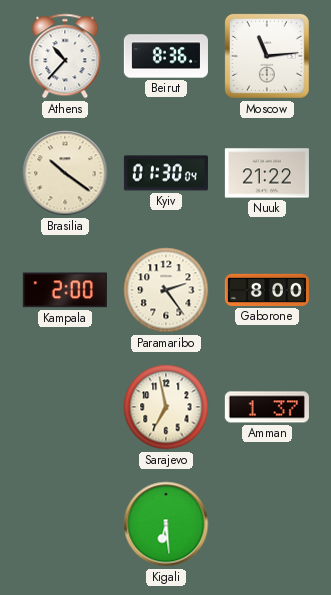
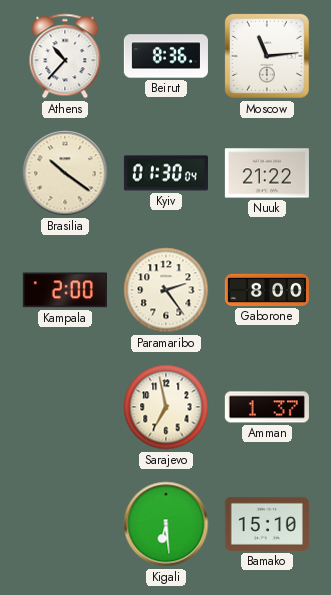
Bamako: none -> 15:10
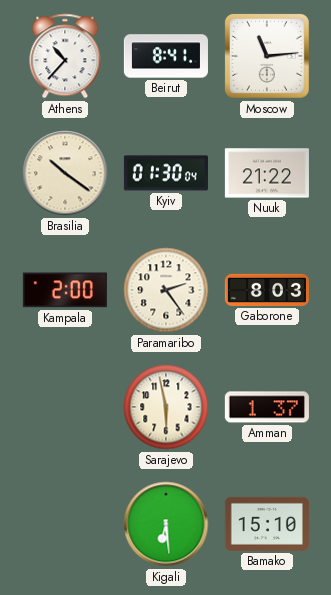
Beirut: 8:36 -> 8:41
Gaborone: 8:00 -> 8:03
Sarajevo: 6:58 -> 5:58
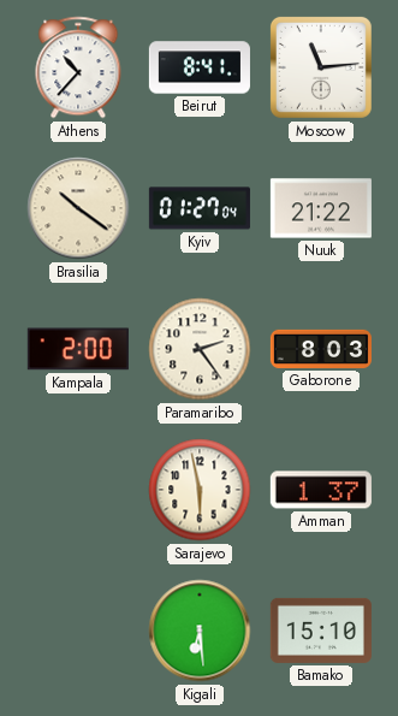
Kyiv: 01:30 -> 01:27
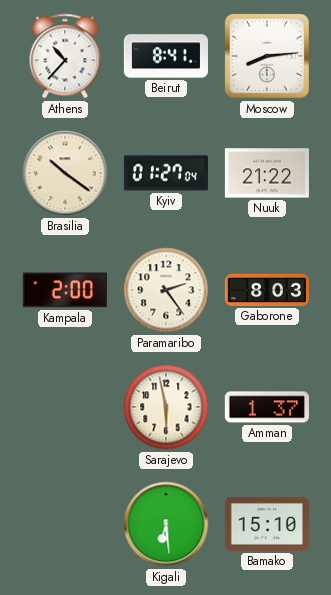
Moscow: 11:14 -> 8:14
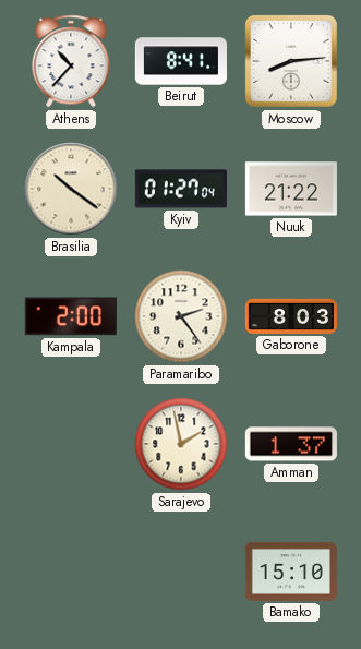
Sarajevo: 5:58 -> 1:58
Kigali: 6:29 -> none
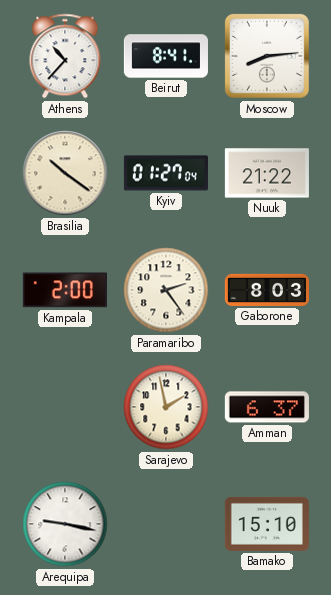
Amman: 1:37 -> 6:37
Arequipa: none -> 9:17
